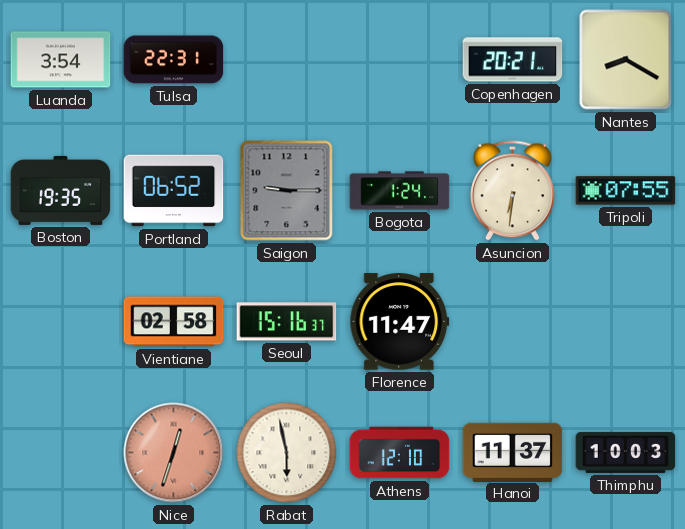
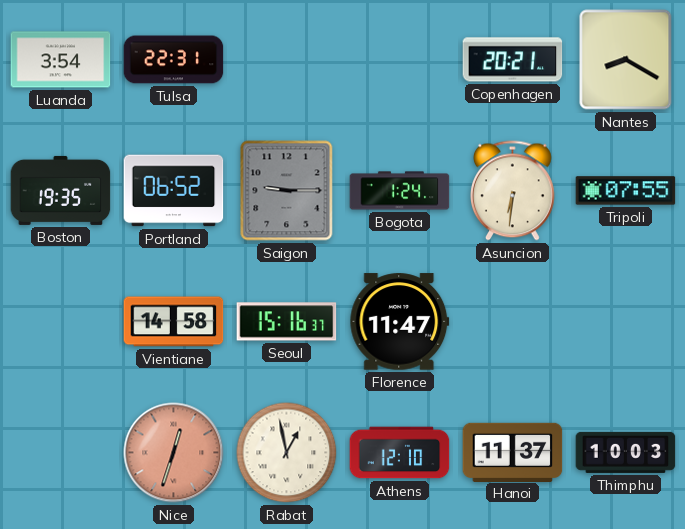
Vientiane: 02:58 -> 14:58
Rabat: 5:58 -> 12:58
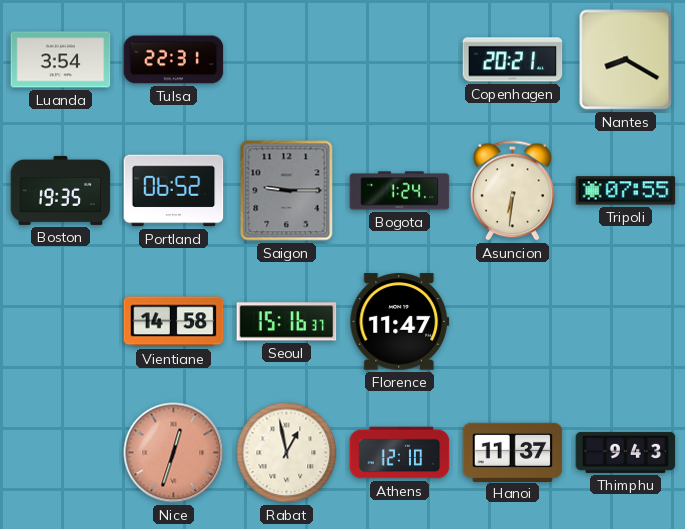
Thimphu: 10:03 -> 9:43
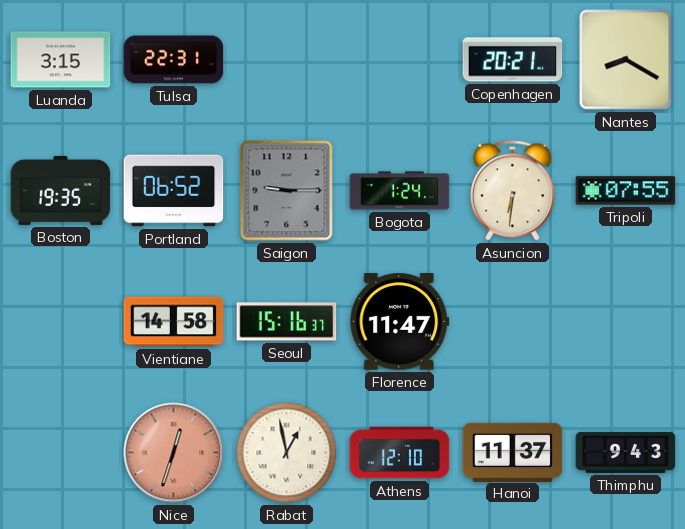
Luanda: 3:54 -> 3:15
